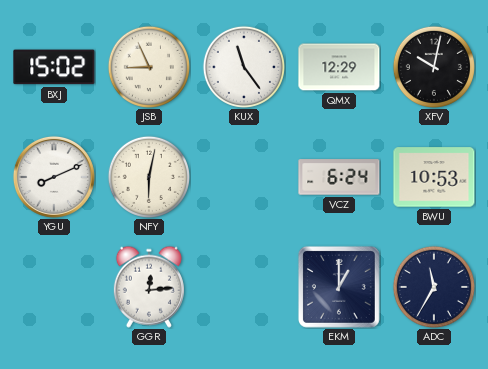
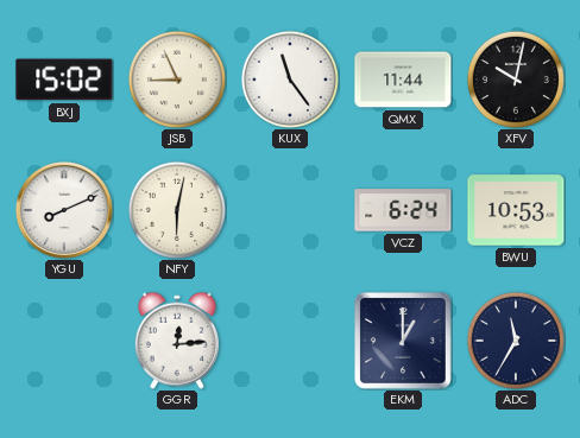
QMX: 12:29 -> 11:44
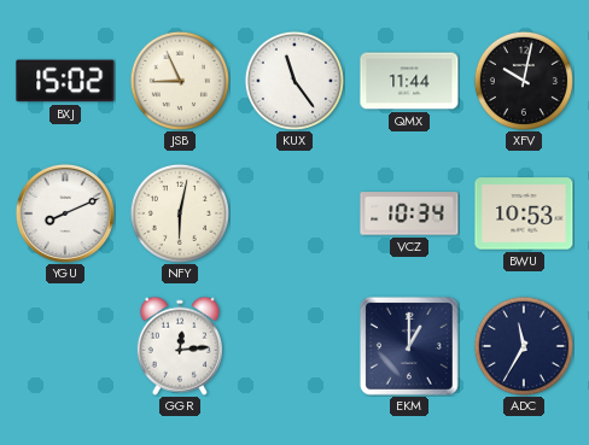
VCZ: 6:24 -> 10:34
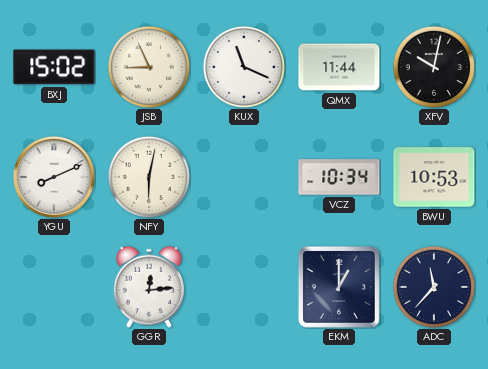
KUX: 11:24 -> 11:19
ADC: 11:35 -> 11:37
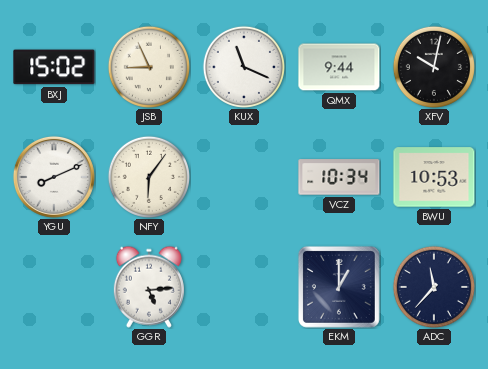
QMX: 11:44 -> 9:44
NFY: 6:02 -> 6:06
GGR: 12:14 -> 5:14
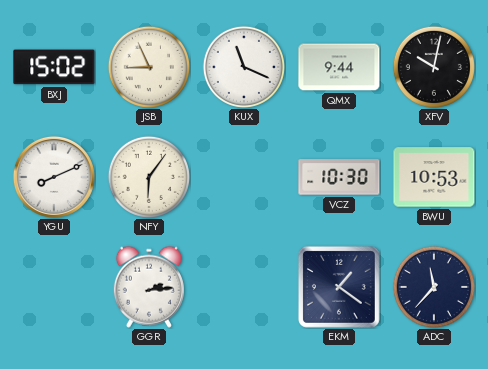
VCZ: 10:34 -> 10:30
GGR: 5:14 -> 2:14
EKM: 1:00 -> 1:21
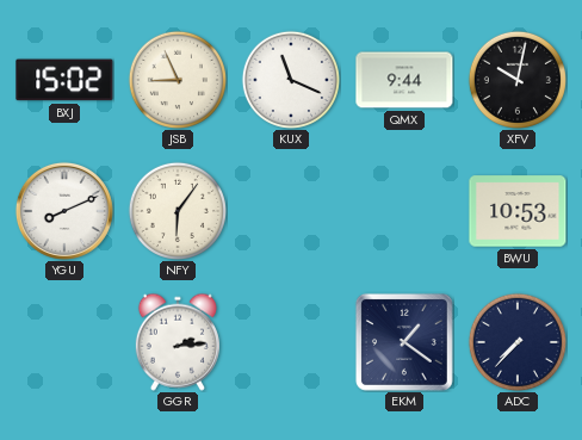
VCZ: 10:30 -> none
ADC: 11:37 -> 7:37
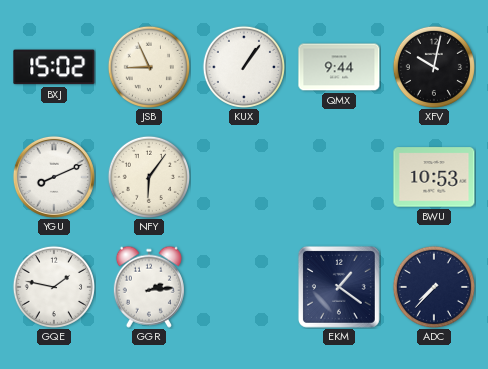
KUX: 11:19 -> 1:06
GQE: none -> 1:47
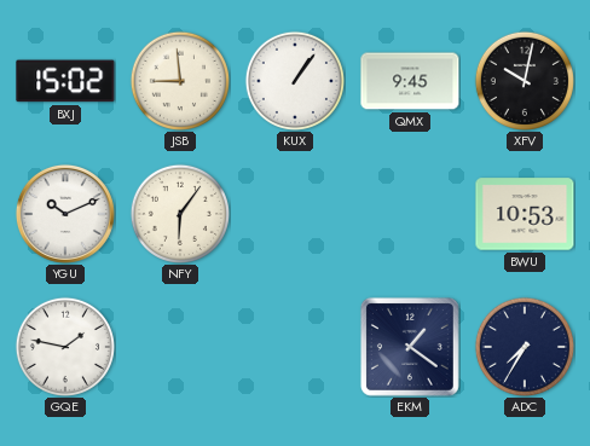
JSB: 8:56 -> 8:59
QMX: 9:44 -> 9:45
YGU: 8:11 -> 10:11
GGR: 2:14 -> none
ADC: 7:37 -> 7:35
